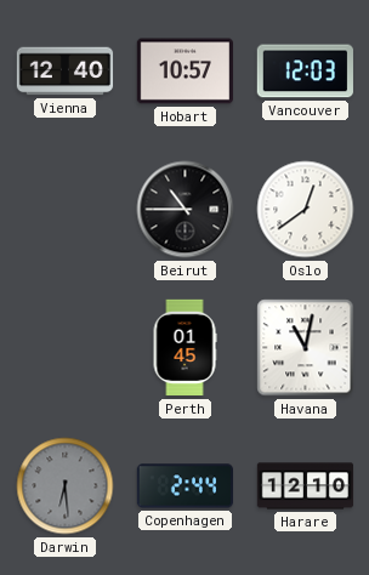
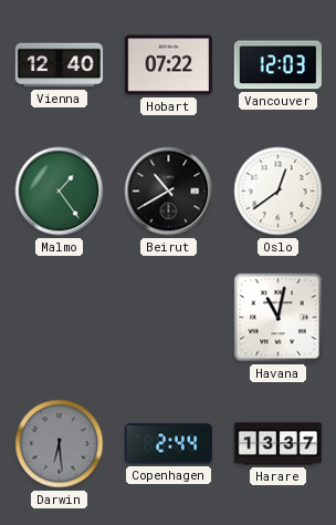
Hobart: 10:57 -> 07:22
Malmo: none -> 1:24
Beirut: 10:45 -> 10:40
Perth: 01:45 -> none
Harare: 12:10 -> 13:37
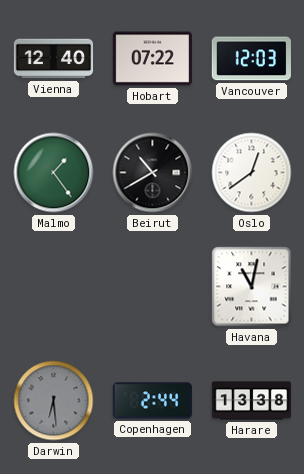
Harare: 13:37 -> 13:38
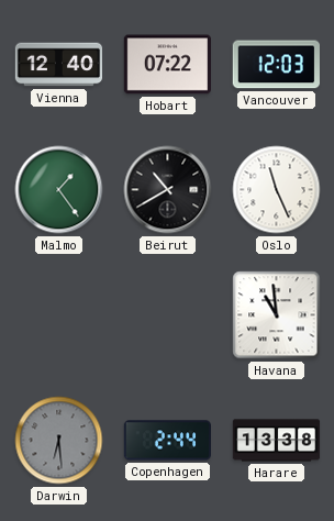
Oslo: 12:39 -> 11:26
Havana: 11:02 -> 10:59
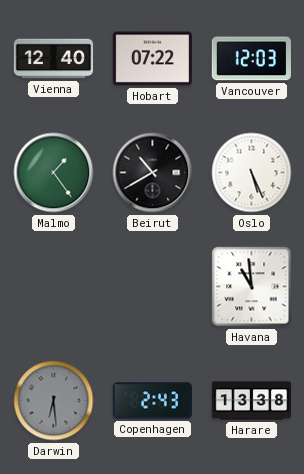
Oslo: 11:26 -> 5:26
Copenhagen: 2:44 -> 2:43
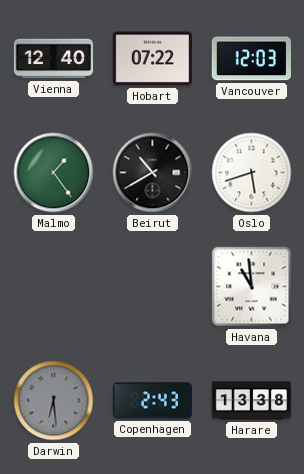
Oslo: 5:26 -> 5:42
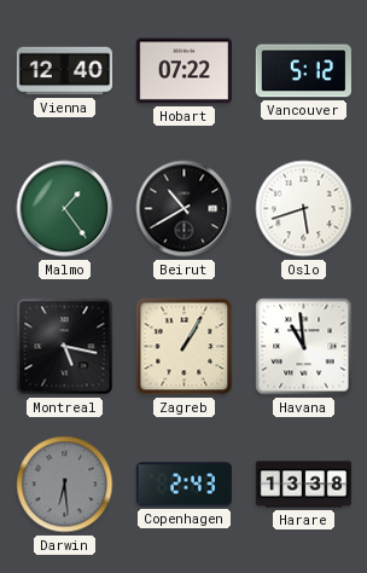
Vancouver: 12:03 -> 5:12
Montreal: none -> 5:17
Zagreb: none -> 1:05
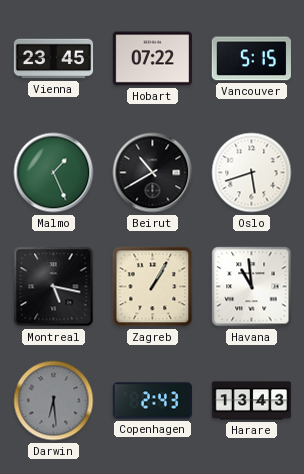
Vienna: 12:40 -> 23:45
Vancouver: 5:12 -> 5:15
Malmo: 1:24 -> 1:26
Harare: 13:38 -> 13:43
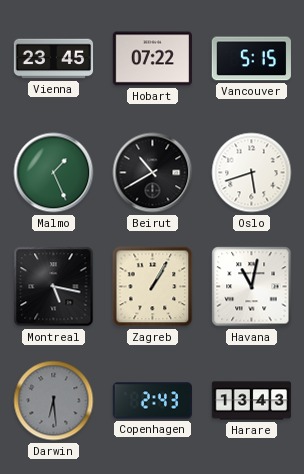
Havana: 10:59 -> 11:02
